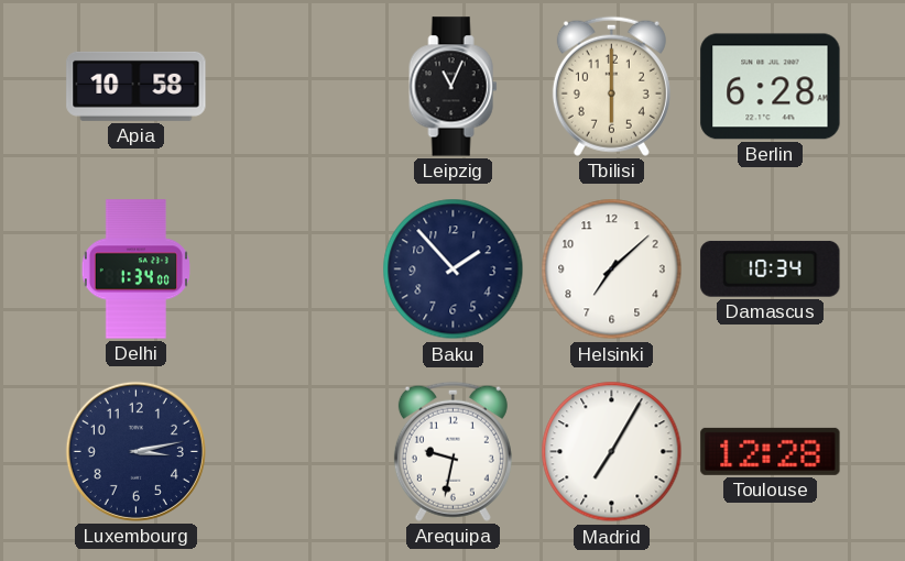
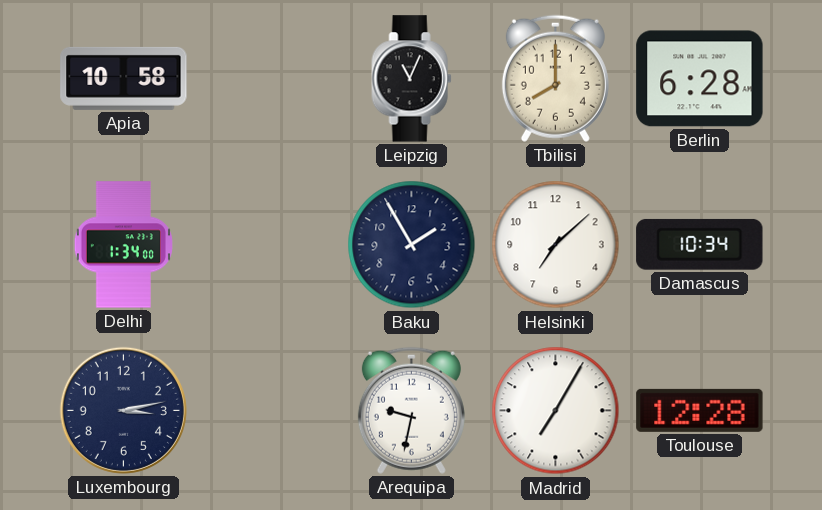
Tbilisi: 6:00 -> 8:00
Baku: 1:53 -> 1:55
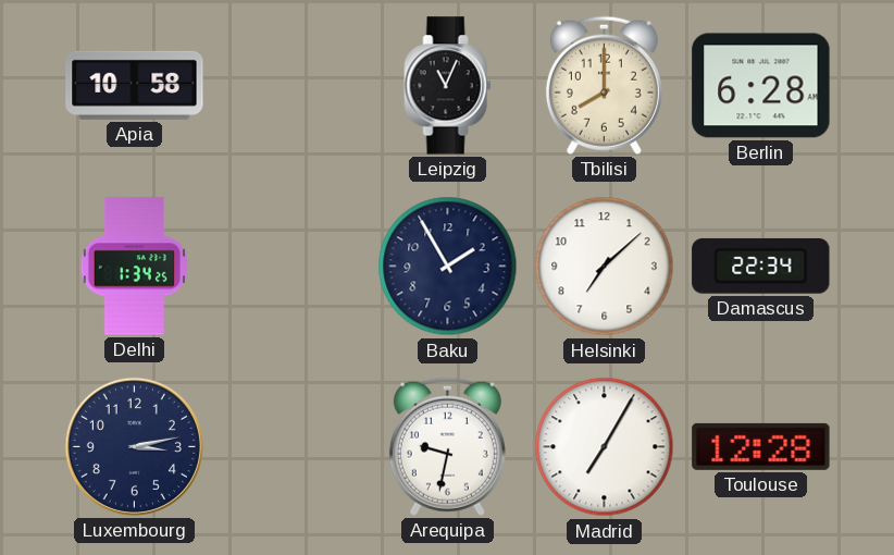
Delhi: 1:34:00 -> 1:34:25
Damascus: 10:34 -> 22:34
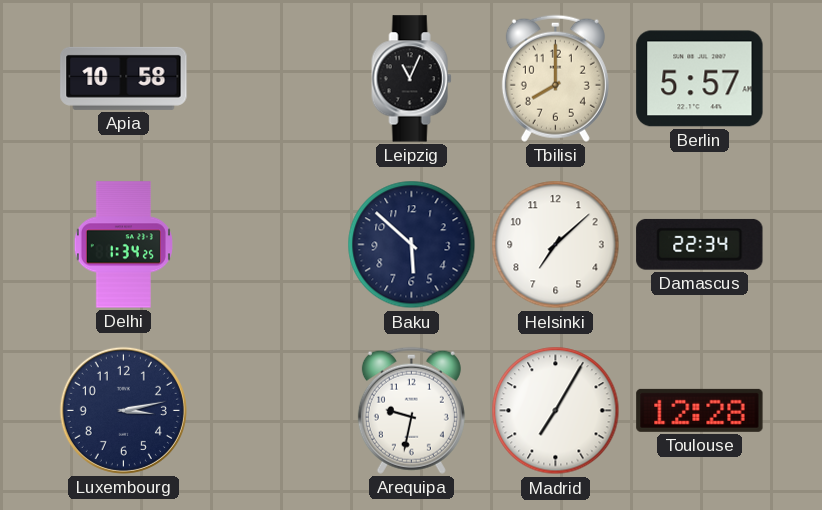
Berlin: 6:28 -> 5:57
Baku: 1:55 -> 5:52
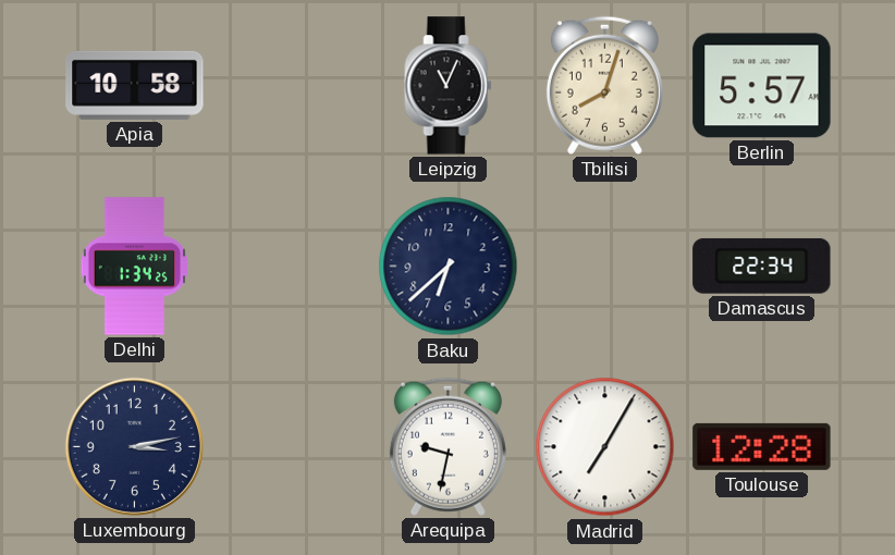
Tbilisi: 8:00 -> 8:03
Baku: 5:52 -> 6:38
Helsinki: 7:08 -> none
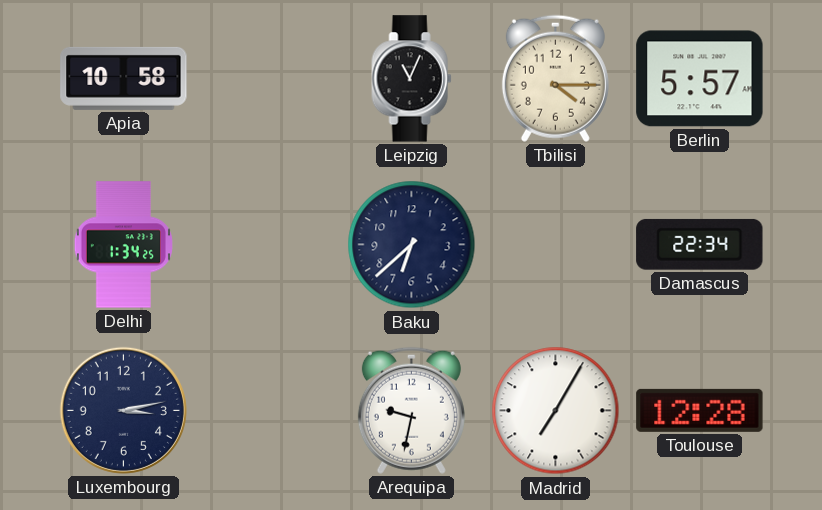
Tbilisi: 8:03 -> 4:15
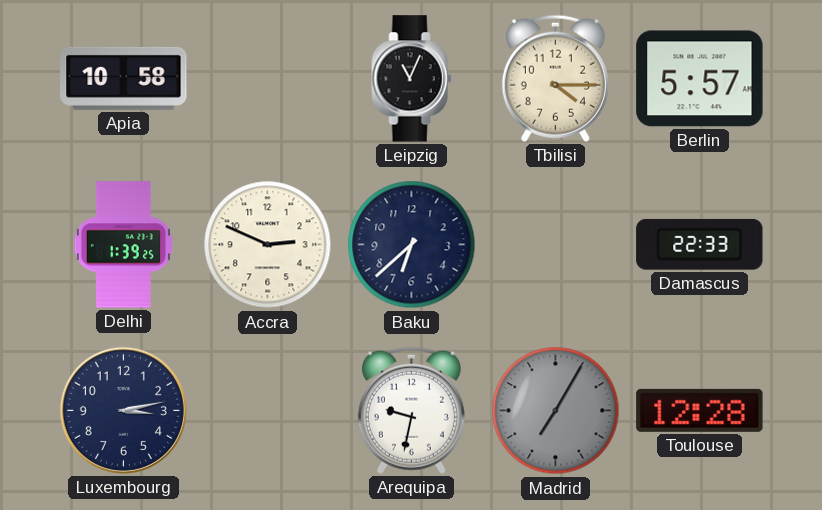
Delhi: 1:34 -> 1:39
Accra: none -> 2:49
Damascus: 22:34 -> 22:33
Madrid dial: white -> grey
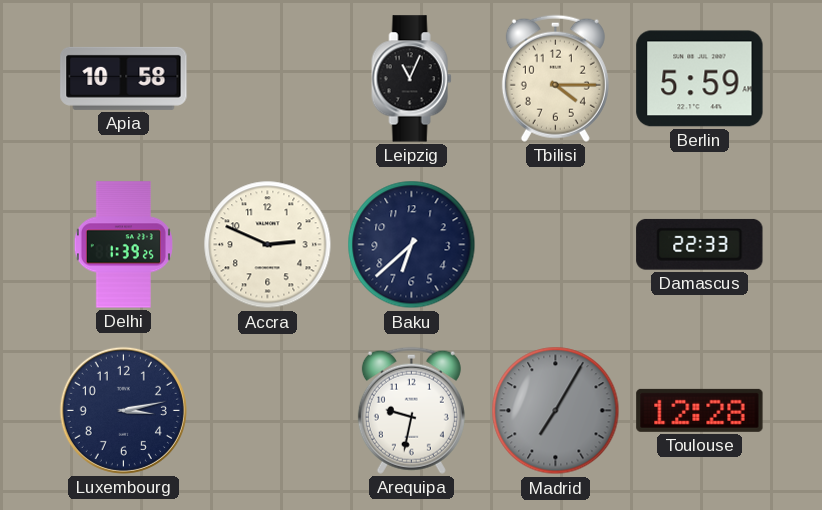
Berlin: 5:57 -> 5:59
